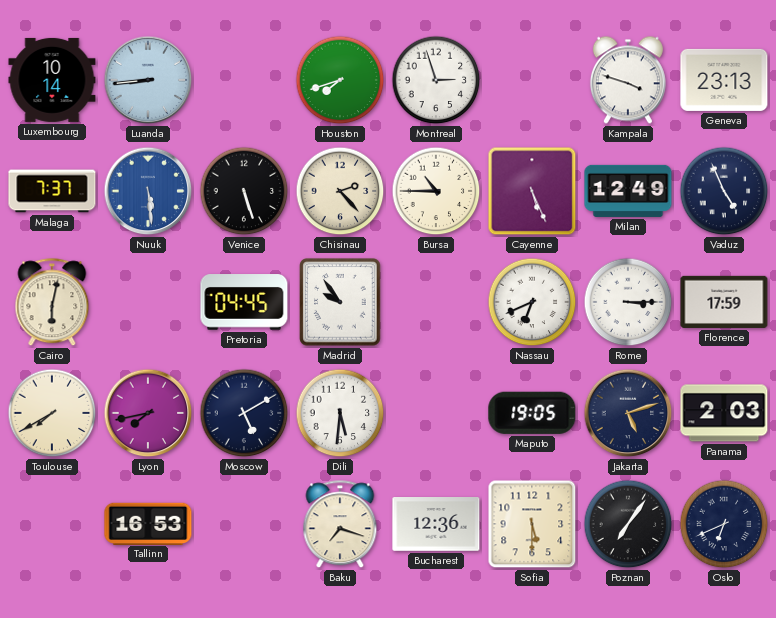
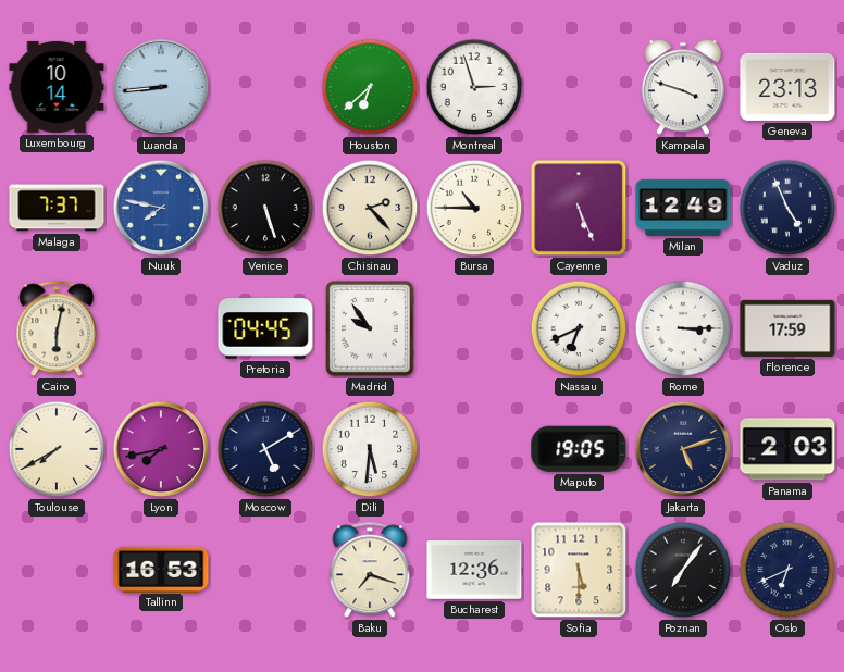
Houston: 7:42 -> 6:38
Nuuk: 5:29 -> 7:47
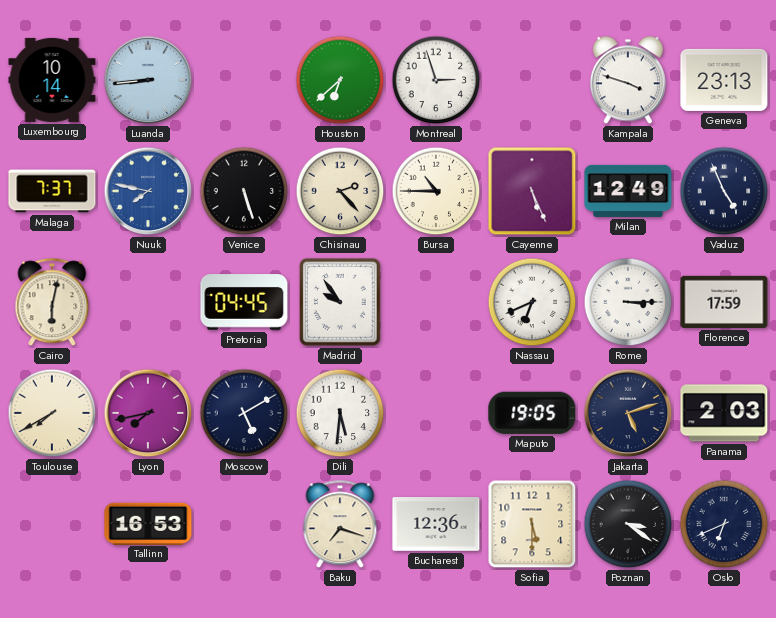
Poznan: 7:06 -> 3:21
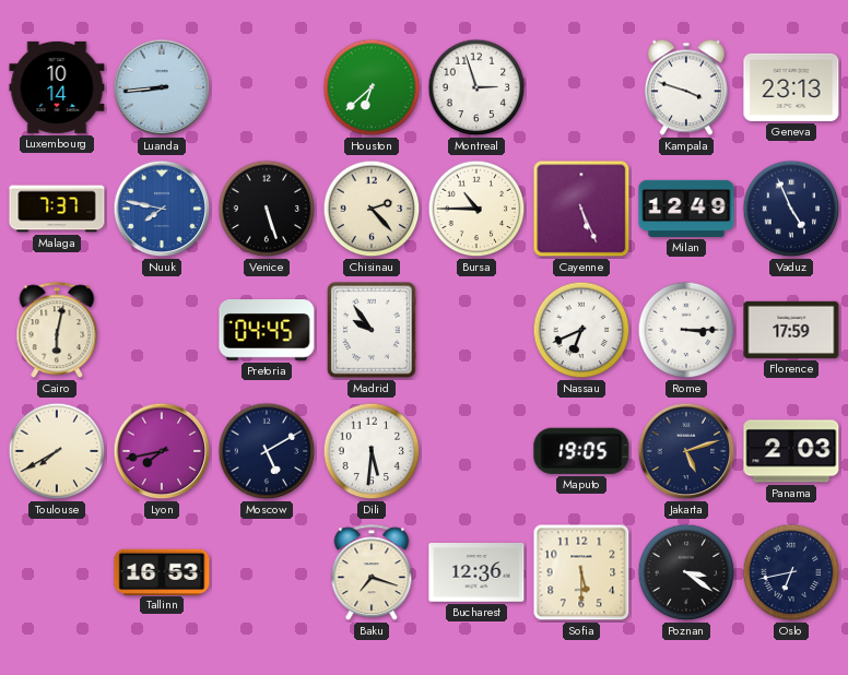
Oslo: 6:41 -> 6:43
